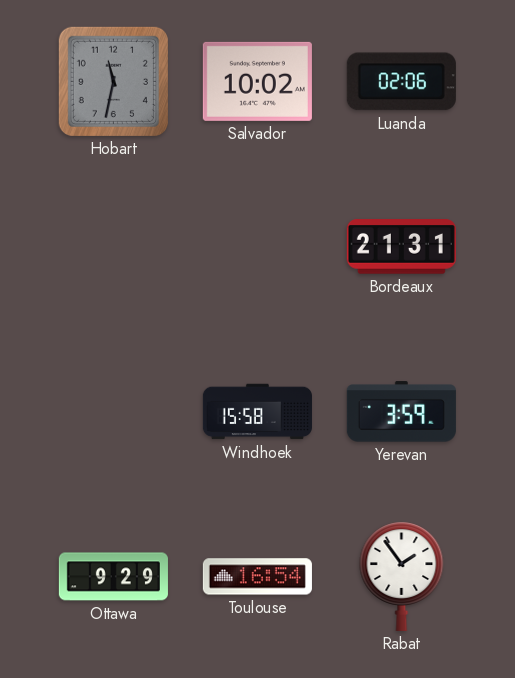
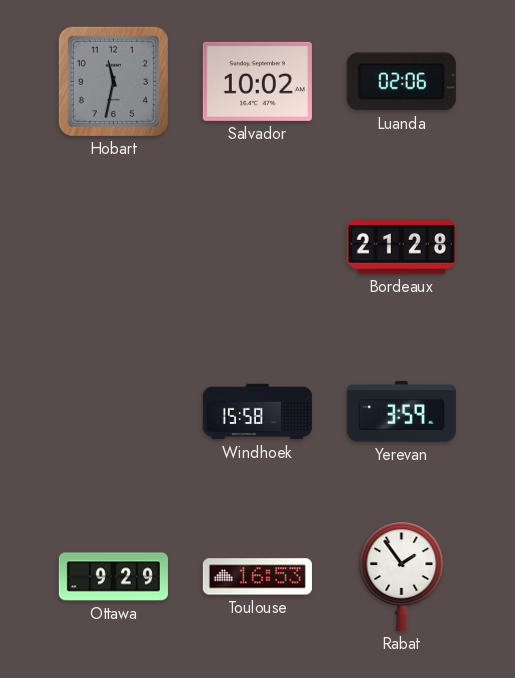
Bordeaux: 21:31 -> 21:28
Toulouse: 16:54 -> 16:53
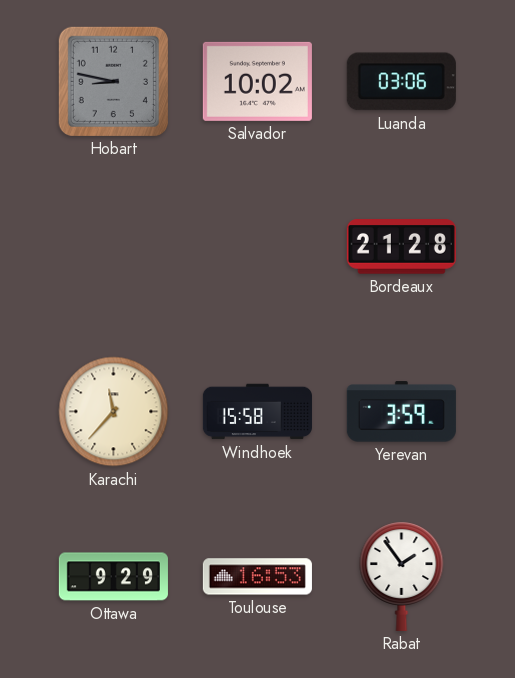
Hobart: 11:32 -> 8:47
Luanda: 02:06 -> 03:06
Karachi: none -> 11:37
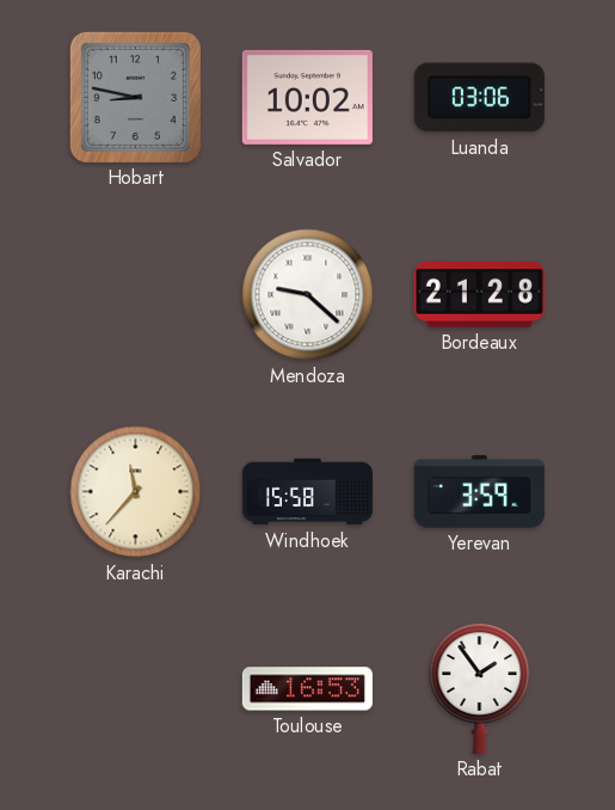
Mendoza: none -> 9:22
Ottawa: 9:29 -> none
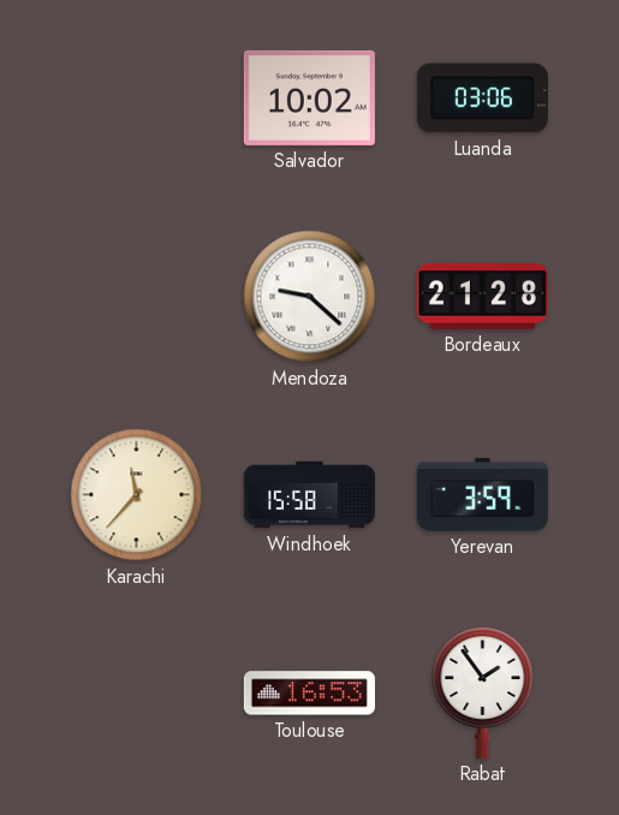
Hobart: 8:47 -> none
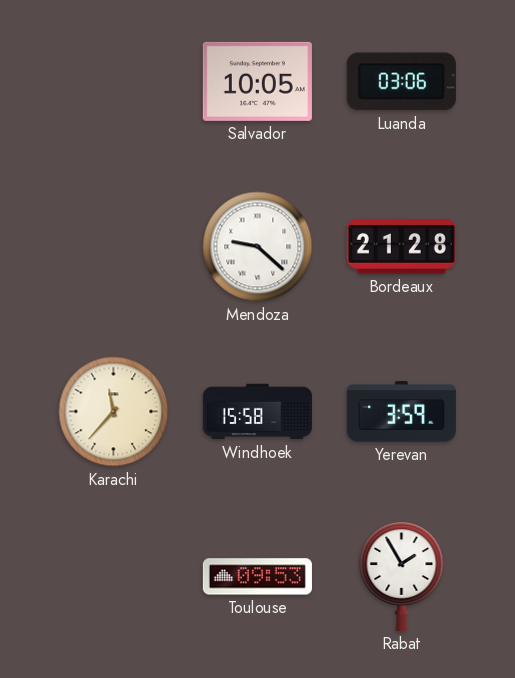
Salvador: 10:02 -> 10:05
Toulouse: 16:53 -> 09:53
Rabat: 1:54 -> 1:55
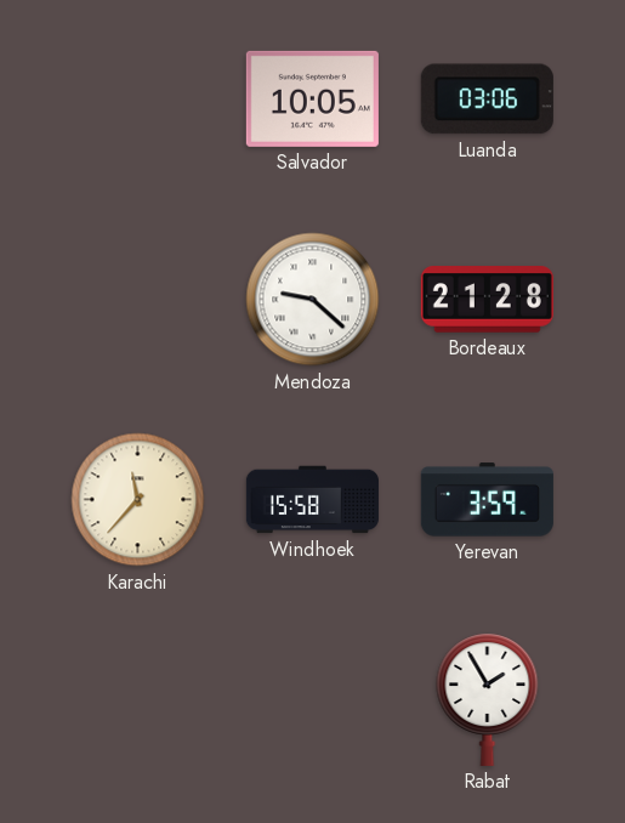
Toulouse: 09:53 -> none
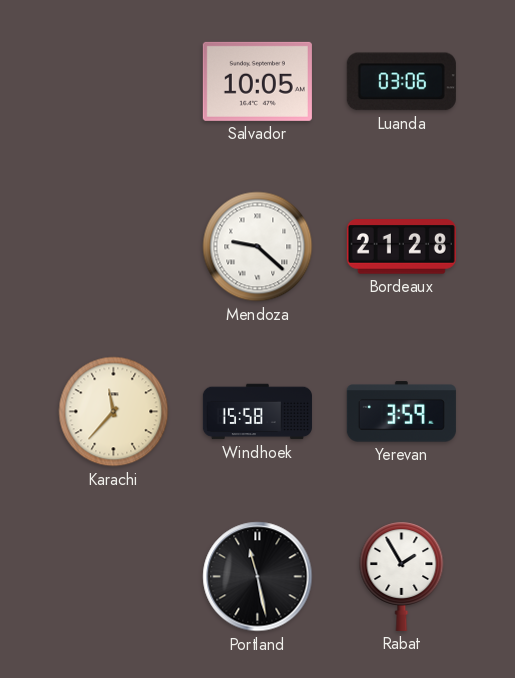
Portland: none -> 11:28
